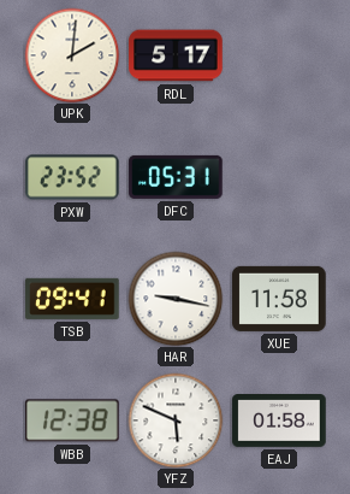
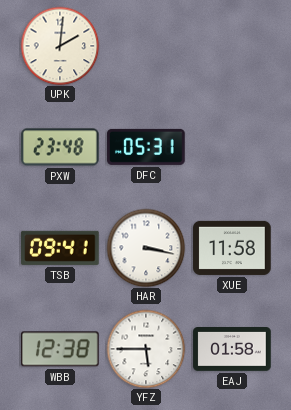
RDL: 5:17 -> none
PXW: 23:52 -> 23:48
HAR: 9:17 -> 3:17
YFZ: 5:49 -> 5:45
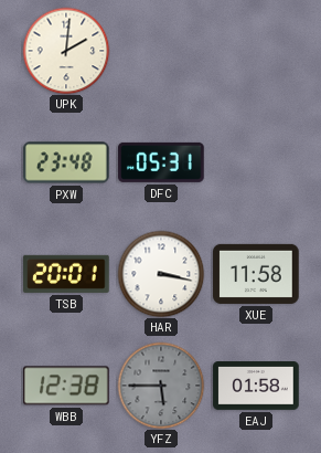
TSB: 09:41 -> 20:01
YFZ dial: white -> grey
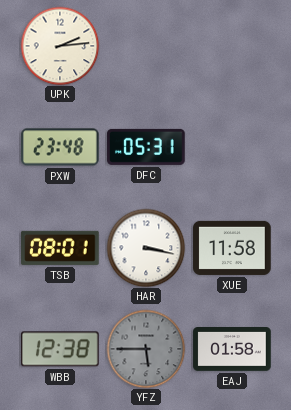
UPK: 2:01 -> 2:14
TSB: 20:01 -> 08:01
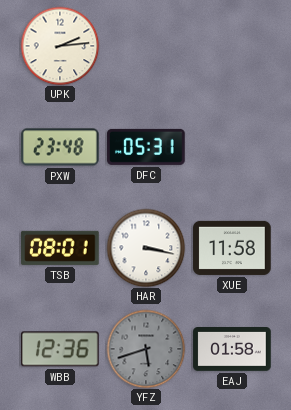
WBB: 12:38 -> 12:36
YFZ: 5:45 -> 5:42
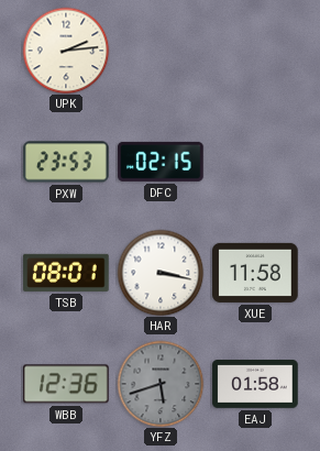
PXW: 23:48 -> 23:53
DFC: 05:31 -> 02:15
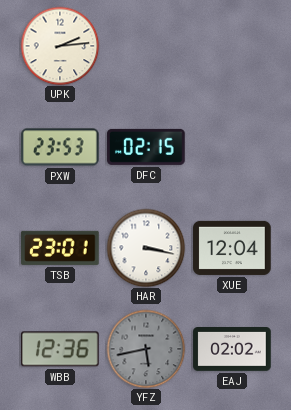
TSB: 08:01 -> 23:01
XUE: 11:58 -> 12:04
YFZ: 5:42 -> 5:43
EAJ: 01:58 -> 02:02
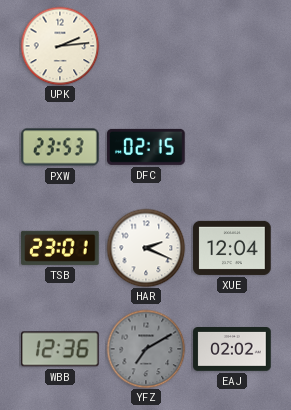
HAR: 3:17 -> 2:19
YFZ: 5:43 -> 7:10
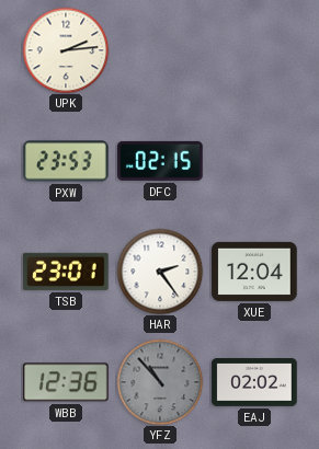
HAR: 2:19 -> 2:24
YFZ: 7:10 -> 10:53
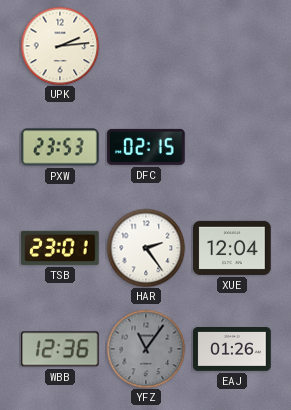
YFZ: 10:53 -> 11:06
EAJ: 02:02 -> 01:26
